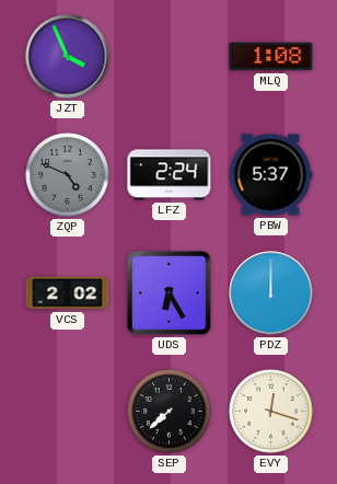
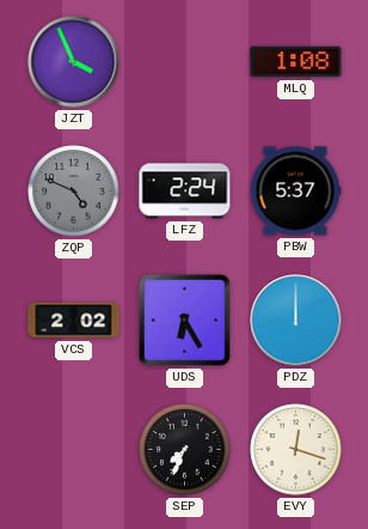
SEP: 7:38 -> 7:34
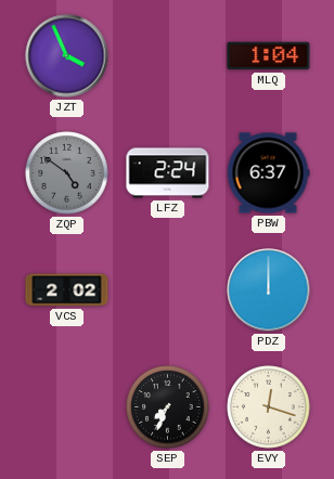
MLQ: 1:08 -> 1:04
ZQP: 4:49 -> 4:51
PBW: 5:37 -> 6:37
UDS: 6:25 -> none
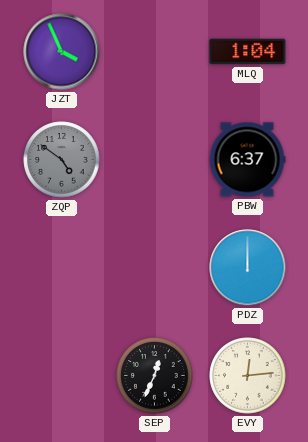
LFZ: 2:24 -> none
VCS: 2:02 -> none
SEP: 7:34 -> 12:34
EVY: 12:18 -> 12:14
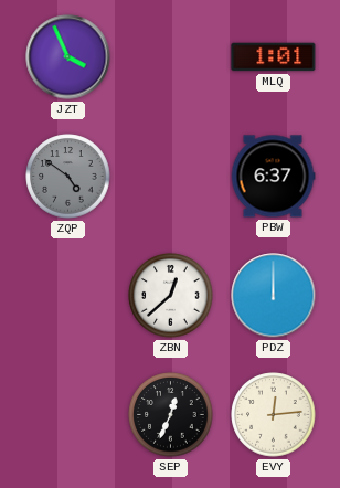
MLQ: 1:04 -> 1:01
ZBN: none -> 12:38
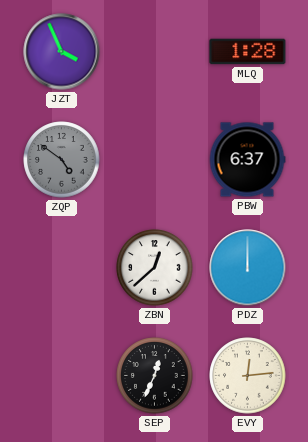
MLQ: 1:01 -> 1:28
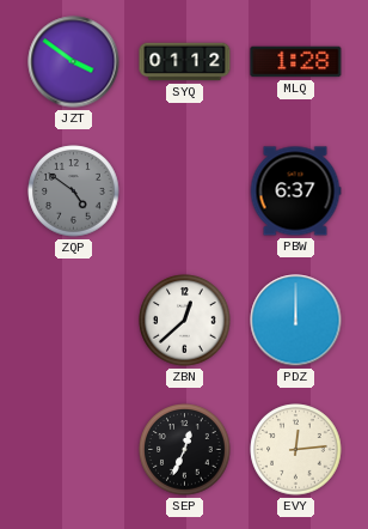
JZT: 3:56 -> 3:51
SYQ: none -> 01:12
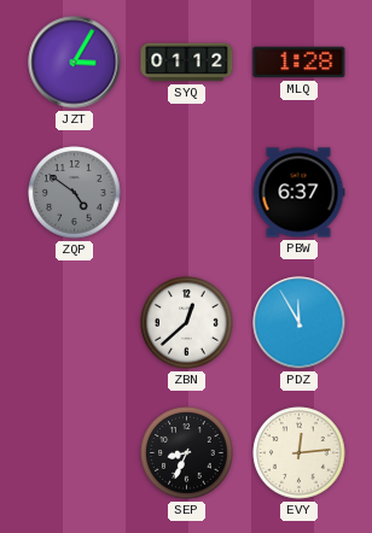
JZT: 3:51 -> 3:05
PDZ: 12:00 -> 11:55
SEP: 12:34 -> 8:34
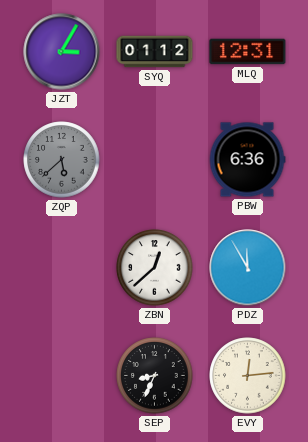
MLQ: 1:28 -> 12:31
ZQP: 4:51 -> 5:38
PBW: 6:37 -> 6:36
